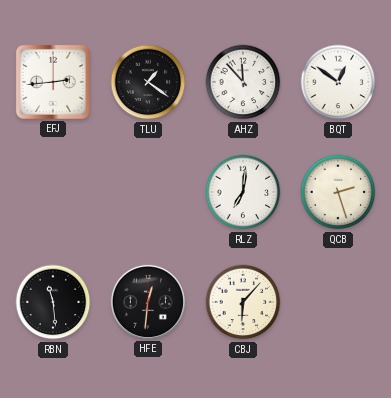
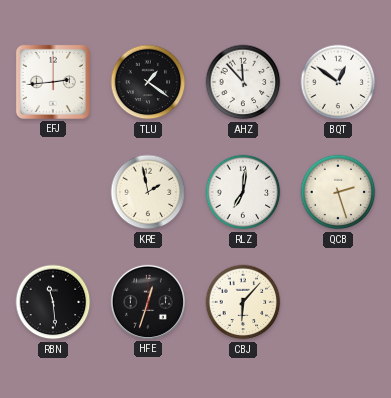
KRE: none -> 1:58
HFE: 12:31 -> 12:33
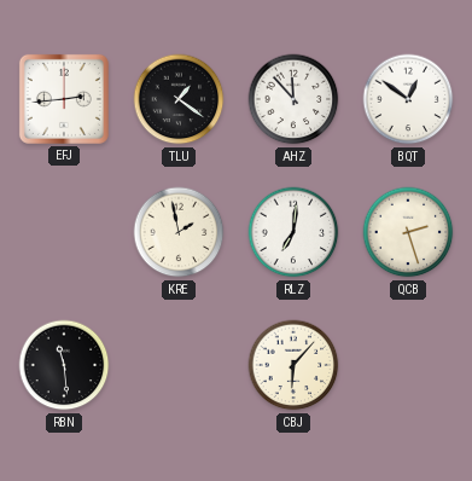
HFE: 12:33 -> none
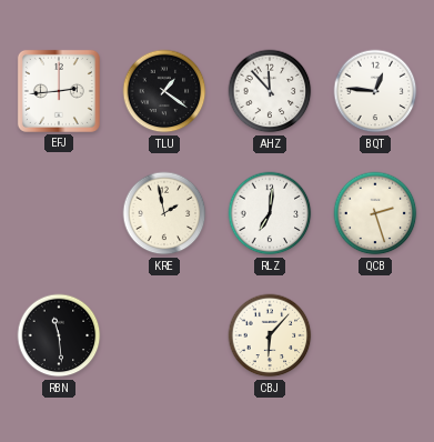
BQT: 12:51 -> 12:46
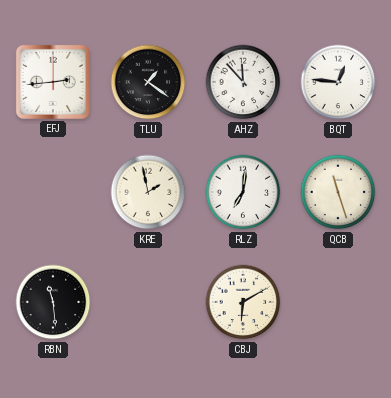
QCB: 2:27 -> 11:27
CBJ: 6:07 -> 6:10
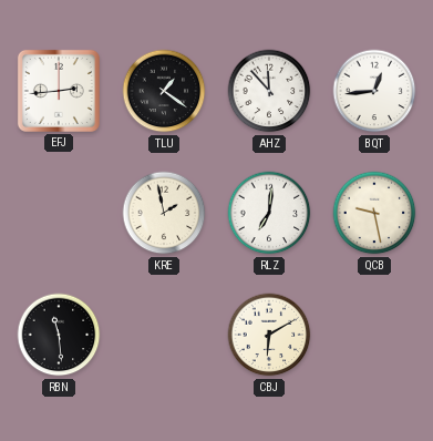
BQT: 12:46 -> 12:44
QCB: 11:27 -> 9:28
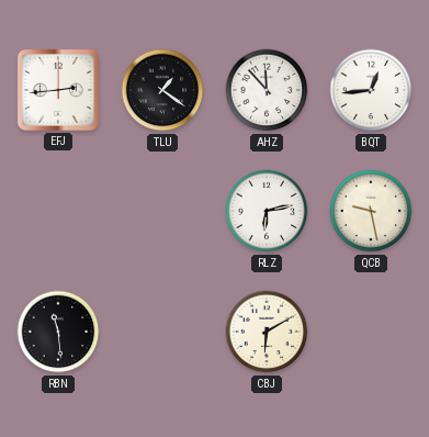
KRE: 1:58 -> none
RLZ: 7:01 -> 6:13
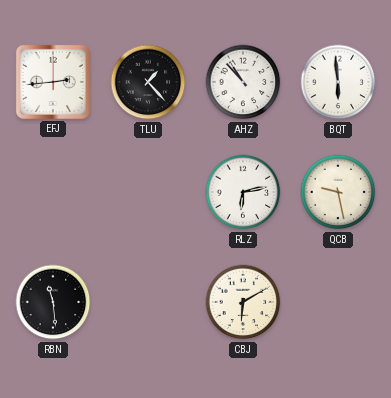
TLU: 1:21 -> 1:23
AHZ: 11:53 -> 10:53
BQT: 12:44 -> 5:59
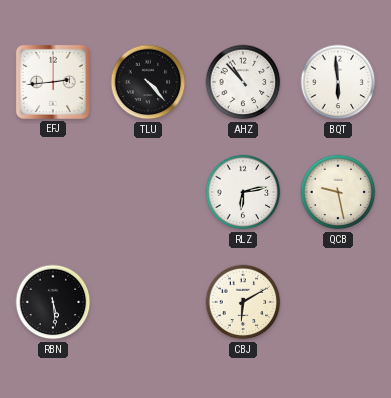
TLU: 1:23 -> 4:23
RBN: 11:29 -> 5:29
